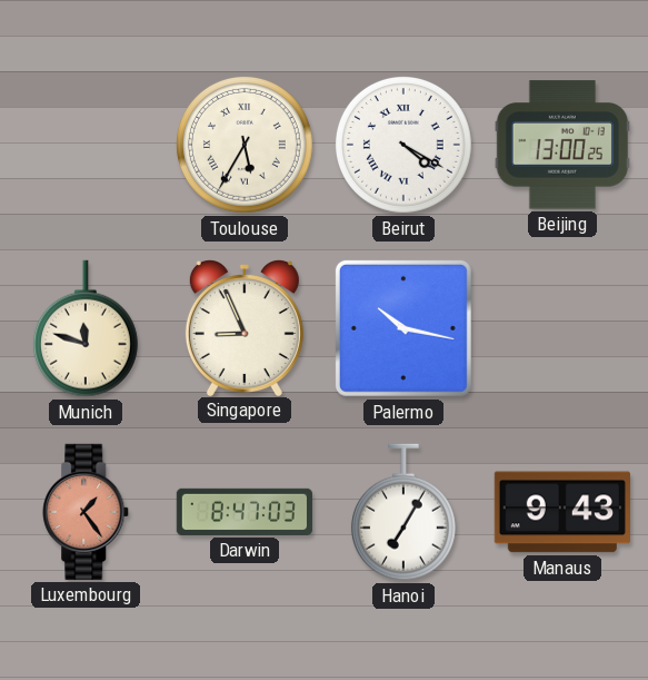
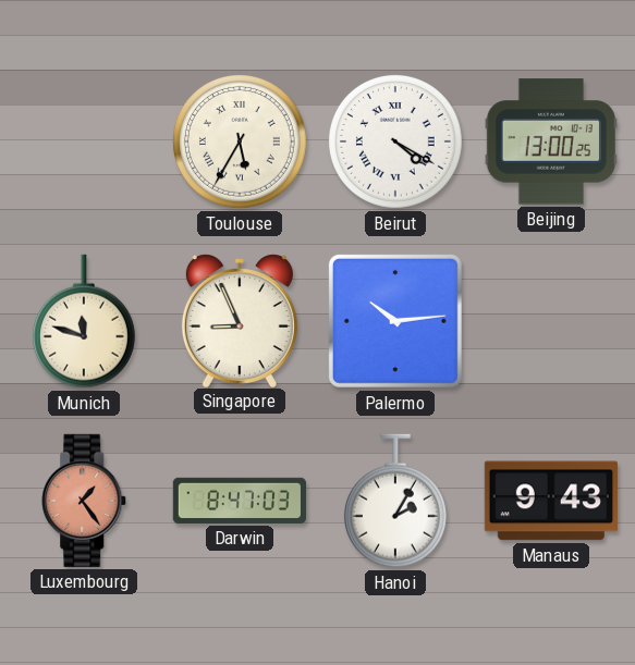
Palermo: 10:17 -> 10:14
Hanoi: 7:05 -> 2:05
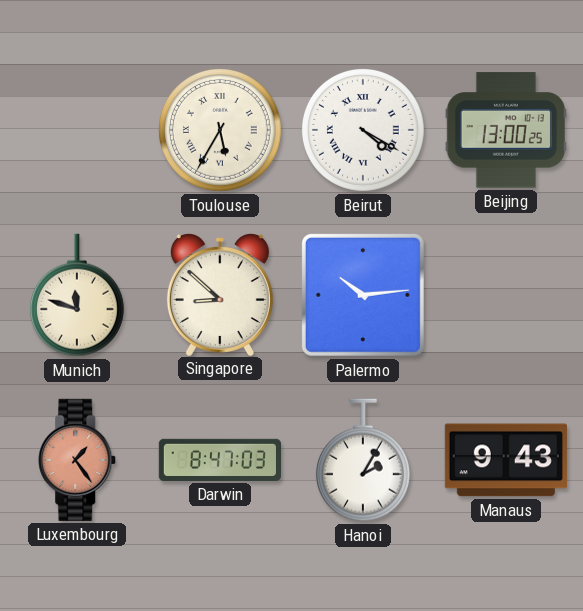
Singapore: 8:56 -> 8:52
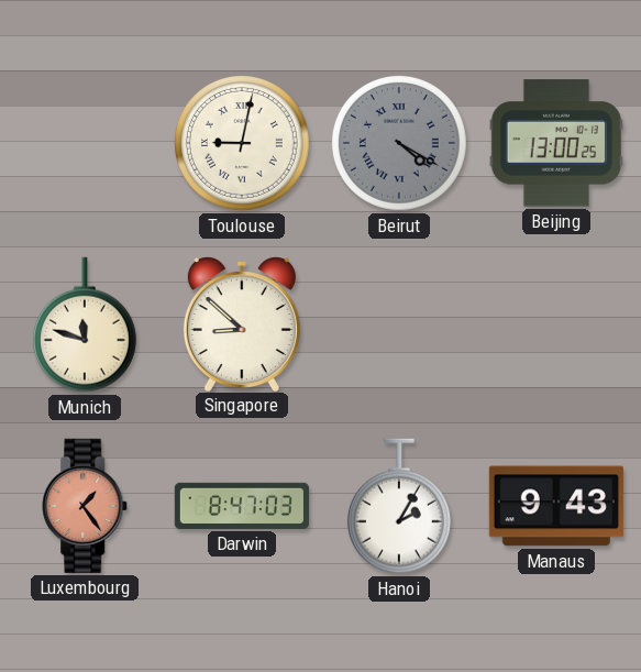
Toulouse: 5:35 -> 9:02
Beirut dial: white -> grey
Palermo: 10:14 -> none
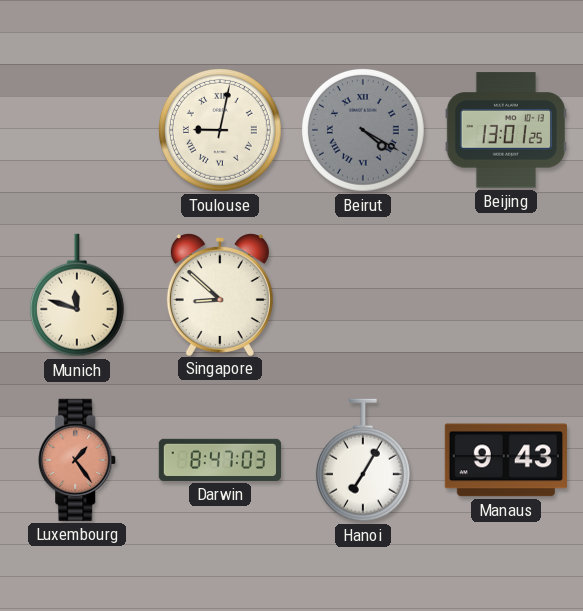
Beijing: 13:00 -> 13:01
Hanoi: 2:05 -> 7:05
